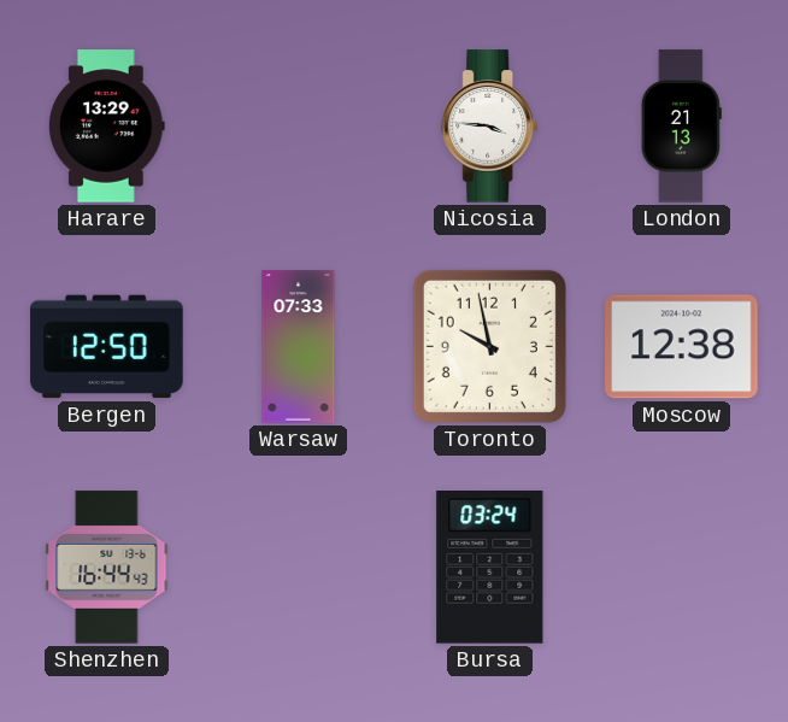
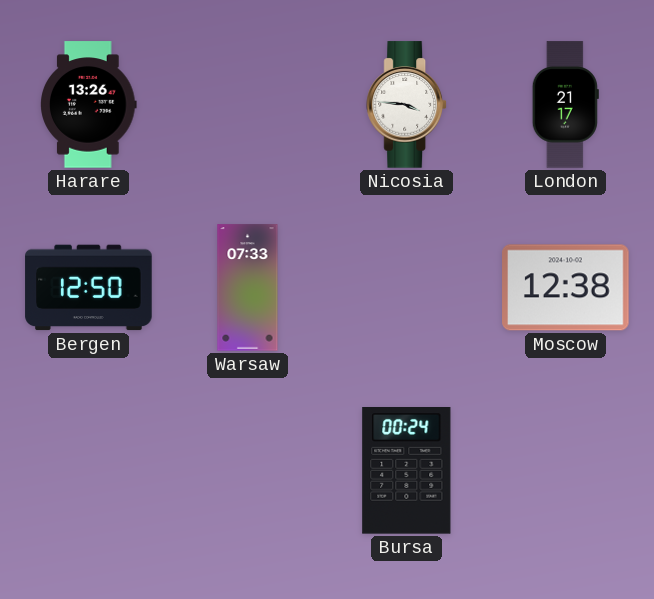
Harare: 13:29 -> 13:26
London: 21:13 -> 21:17
Toronto: 9:58 -> none
Shenzhen: 16:44 -> none
Bursa: 03:24 -> 00:24
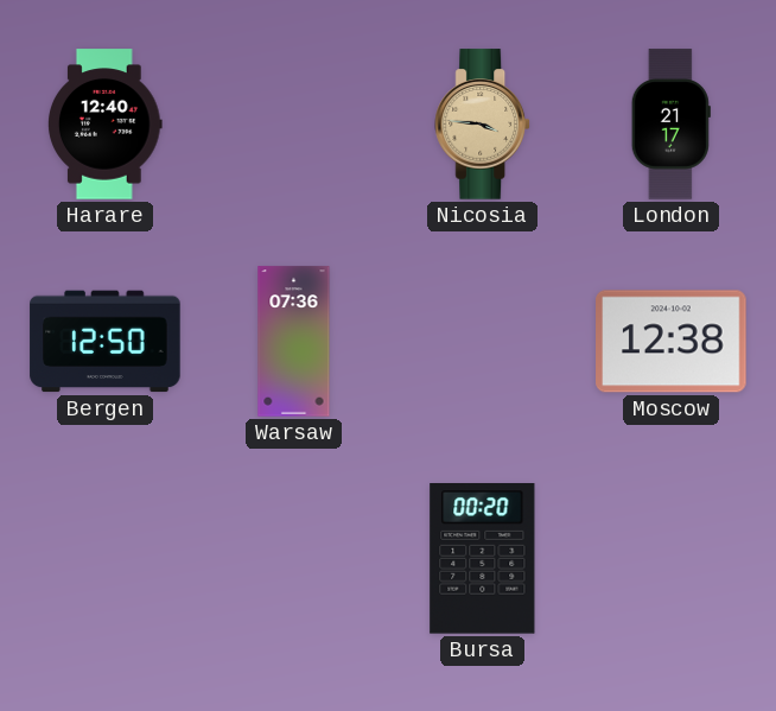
Harare: 13:26 -> 12:40
Nicosia dial: white -> champagne
Warsaw: 07:33 -> 07:36
Bursa: 00:24 -> 00:20
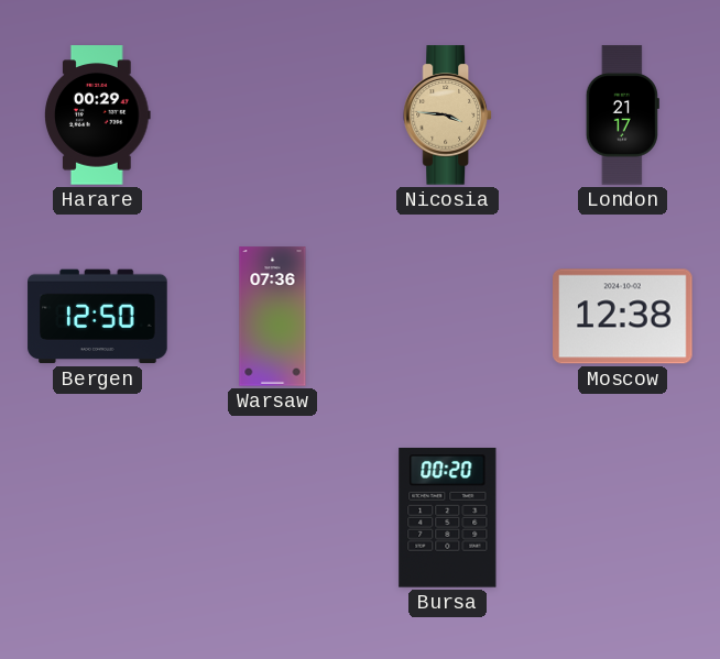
Harare: 12:40 -> 00:29
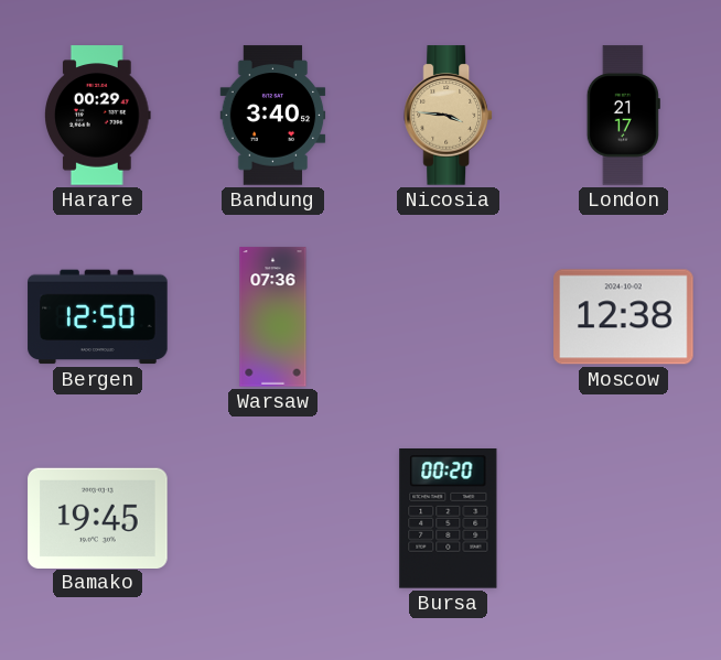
Bandung: none -> 3:40
Bamako: none -> 19:45
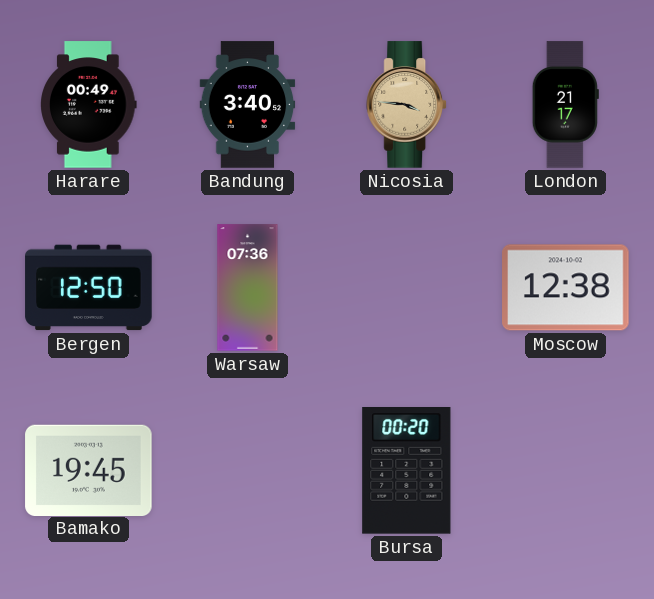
Harare: 00:29 -> 00:49
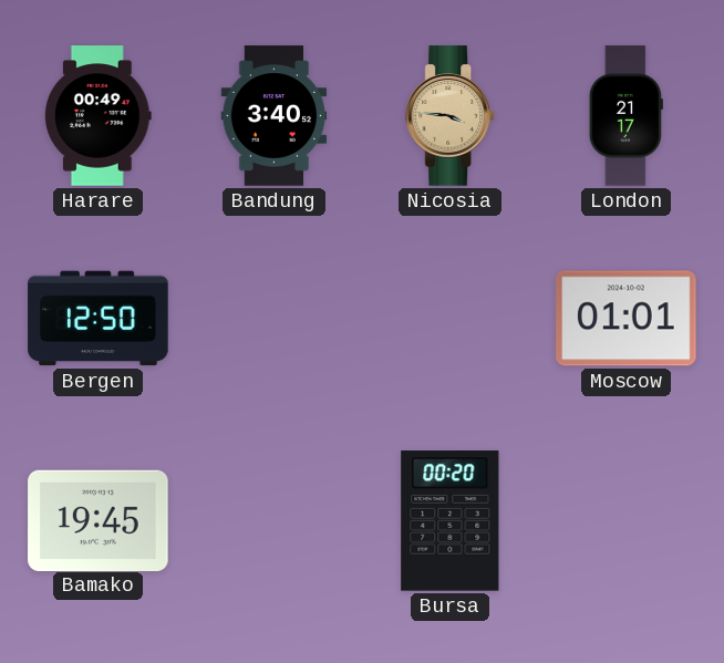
Warsaw: 07:36 -> none
Moscow: 12:38 -> 01:01
